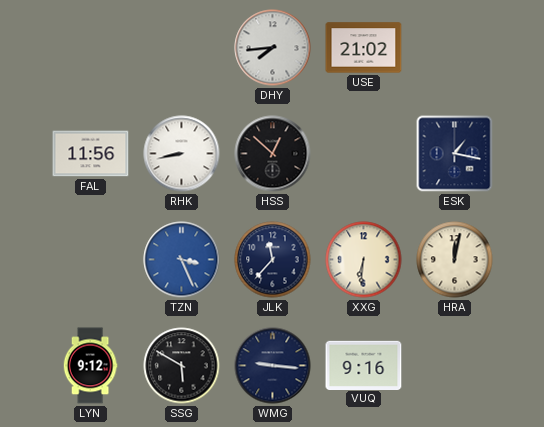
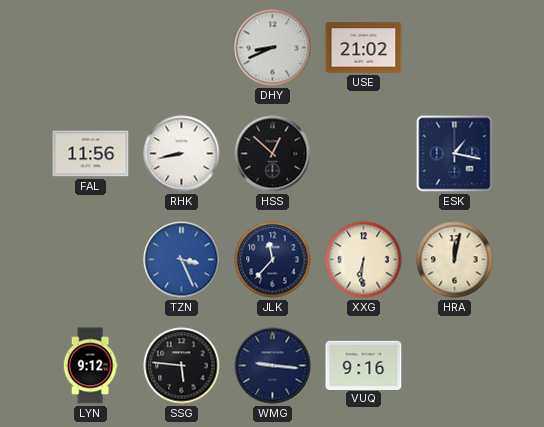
DHY: 7:44 -> 8:41
SSG: 5:50 -> 5:46
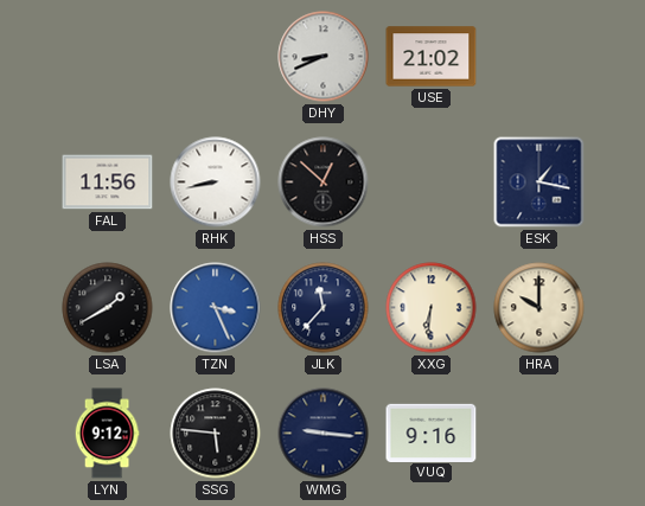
LSA: none -> 1:40
HRA: 12:02 -> 10:00
